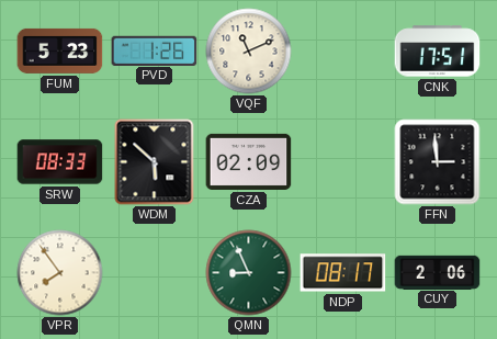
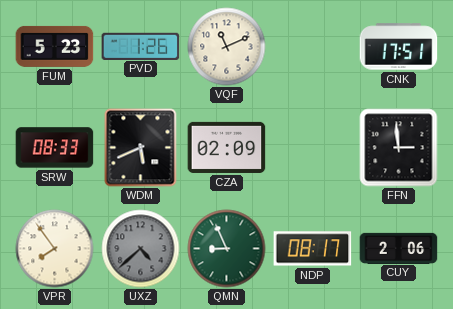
WDM: 5:52 -> 5:41
UXZ: none -> 4:38
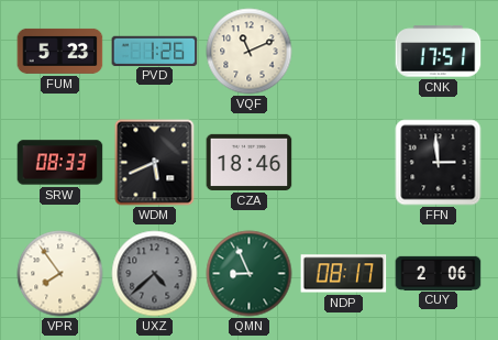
CZA: 02:09 -> 18:46
